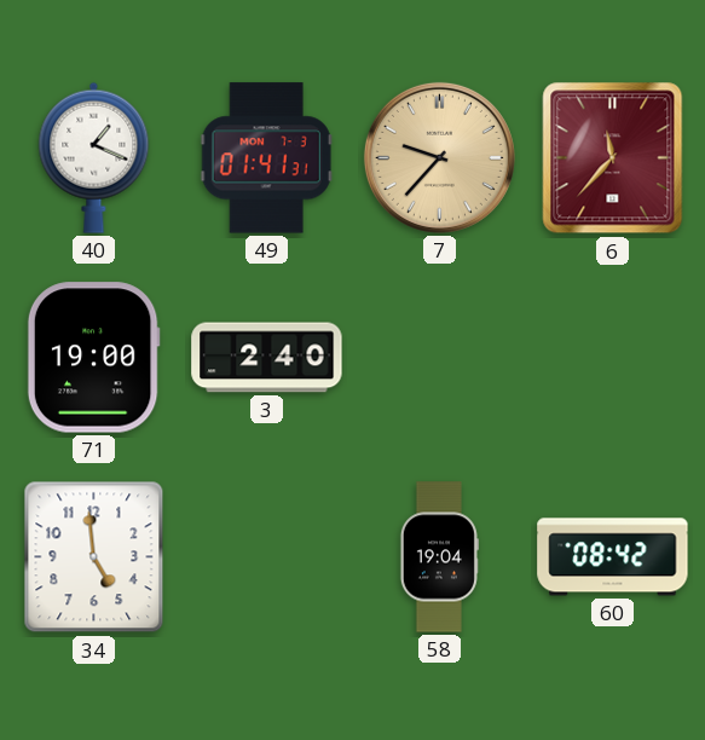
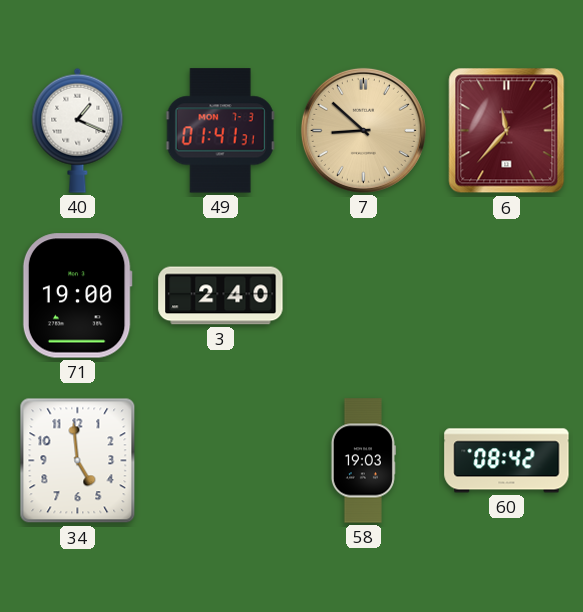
7: 9:37 -> 8:52
58: 19:04 -> 19:03
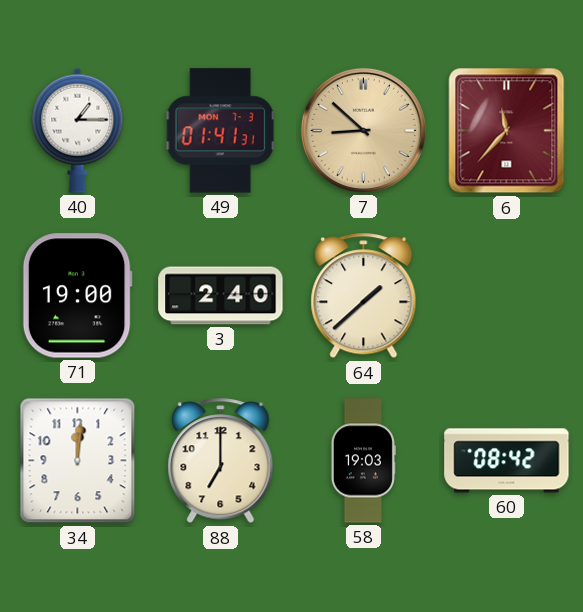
40: 1:19 -> 1:15
64: none -> 1:38
34: 4:59 -> 12:01
88: none -> 7:00
